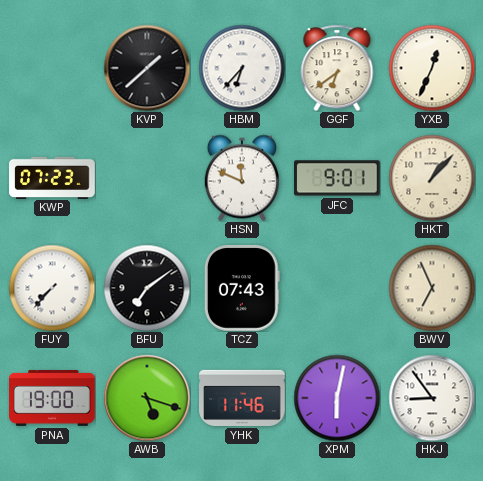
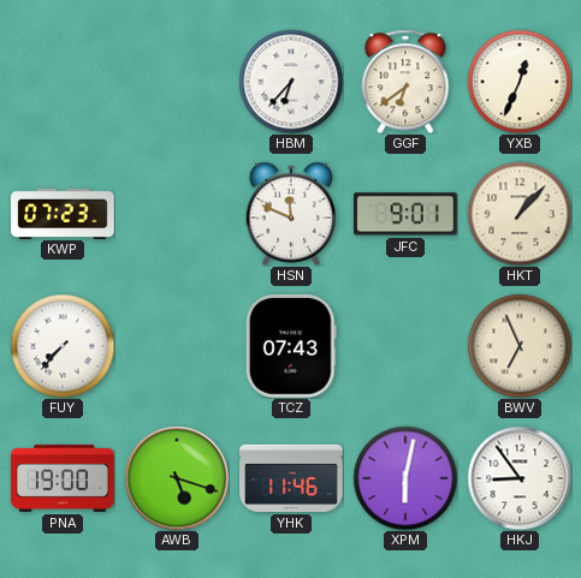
KVP: 1:38 -> none
BFU: 7:09 -> none
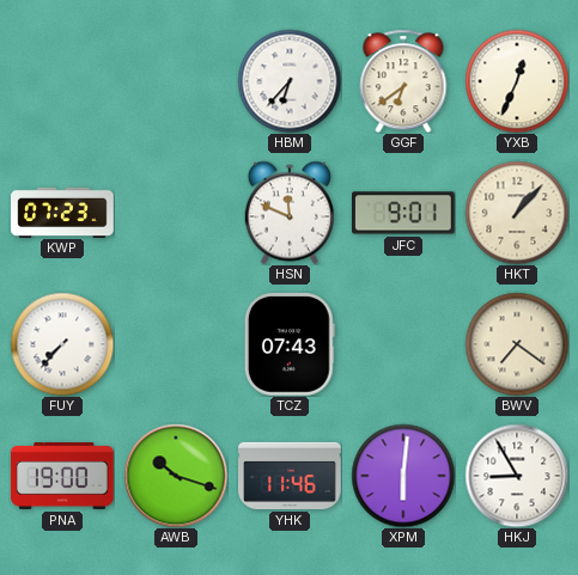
BWV: 6:56 -> 7:21
AWB: 5:18 -> 10:18
XPM: 6:02 -> 6:01
HKJ: 8:54 -> 8:55
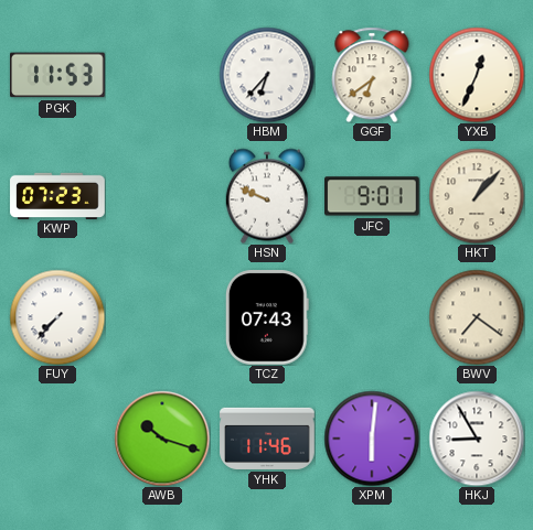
PGK: none -> 11:53
HSN: 11:49 -> 9:49
PNA: 19:00 -> none
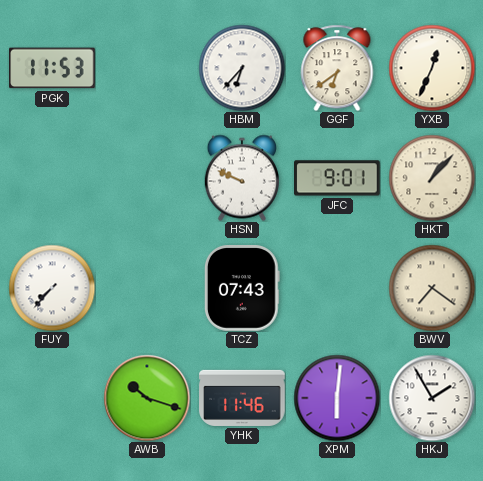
KWP: 07:23 -> none
HKJ: 8:55 -> 1:55
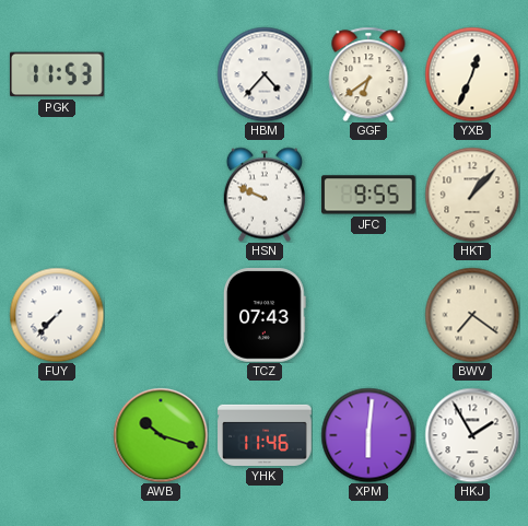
HBM: 6:37 -> 4:37
JFC: 9:01 -> 9:55
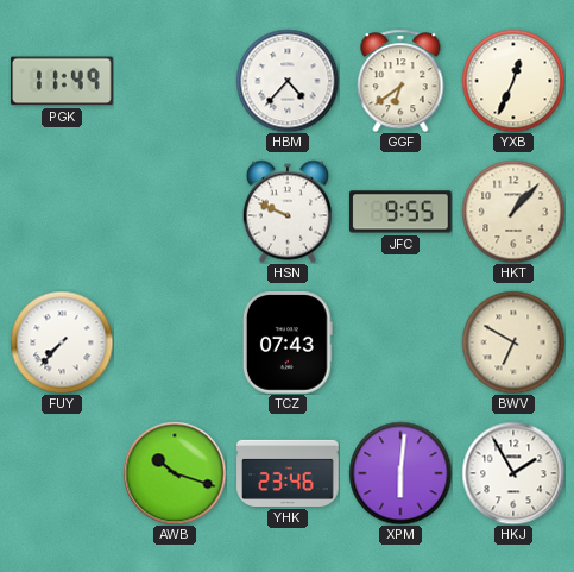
PGK: 11:53 -> 11:49
BWV: 7:21 -> 6:50
YHK: 11:46 -> 23:46
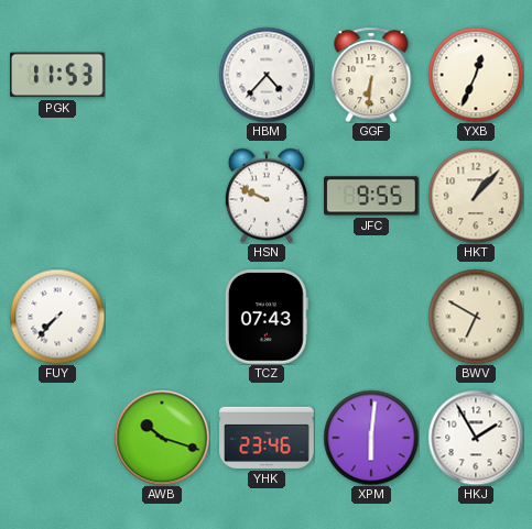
PGK: 11:49 -> 11:53
GGF: 6:39 -> 6:31
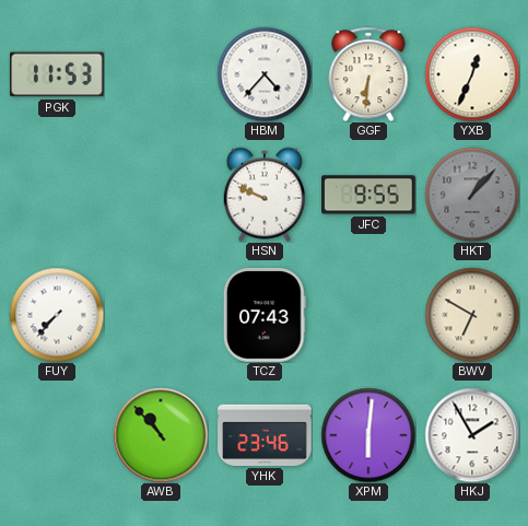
HKT dial: cream -> grey
AWB: 10:18 -> 10:53
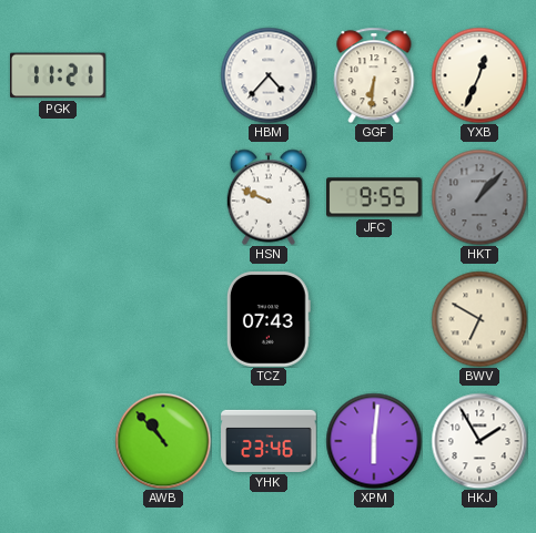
PGK: 11:53 -> 11:21
FUY: 7:37 -> none
